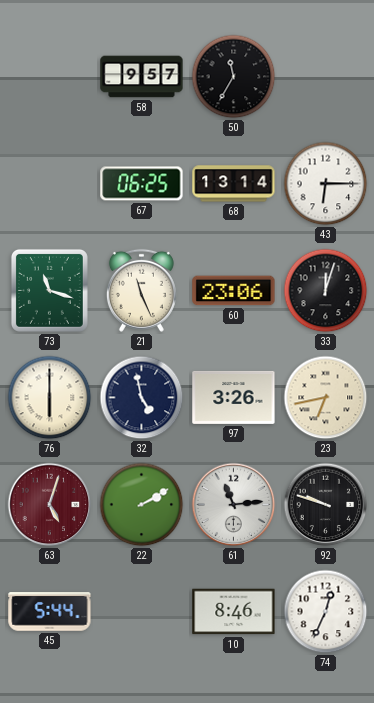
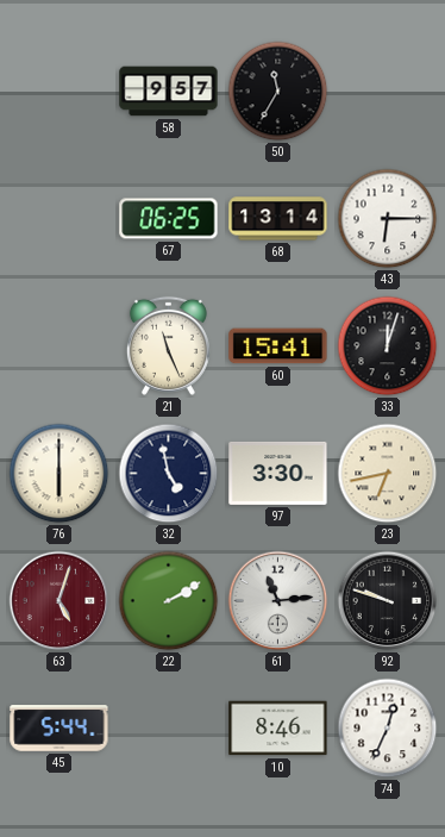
73: 11:18 -> none
60: 23:06 -> 15:41
97: 3:26 -> 3:30
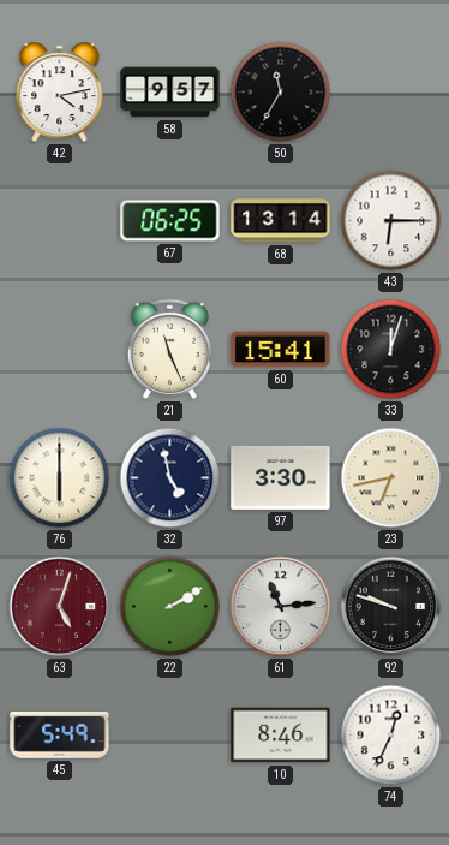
42: none -> 4:13
45: 5:44 -> 5:49
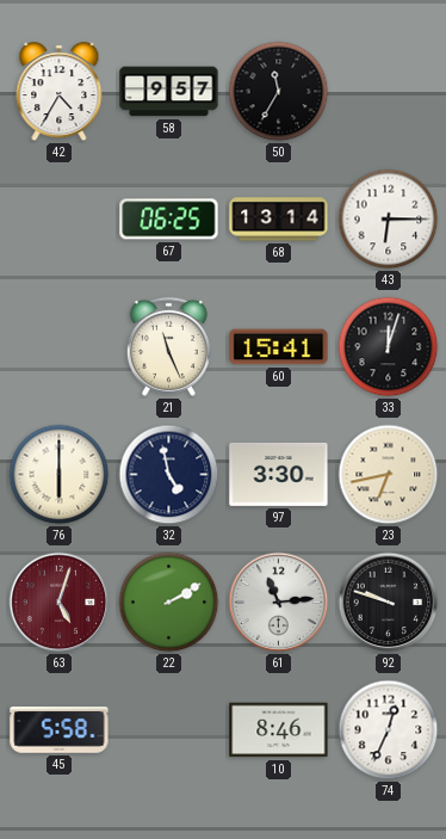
42: 4:13 -> 4:35
45: 5:49 -> 5:58
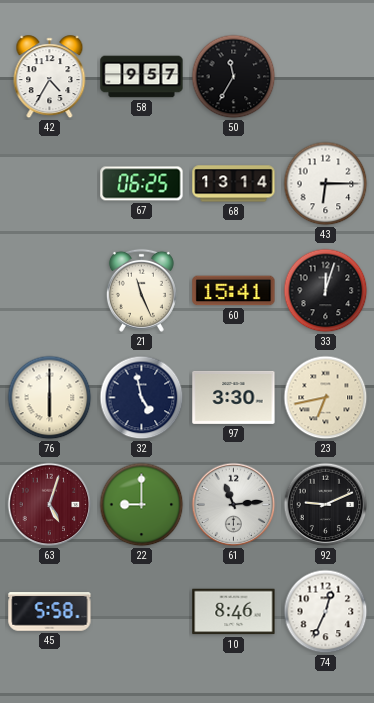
22: 2:10 -> 9:00
92: 9:48 -> 9:11
